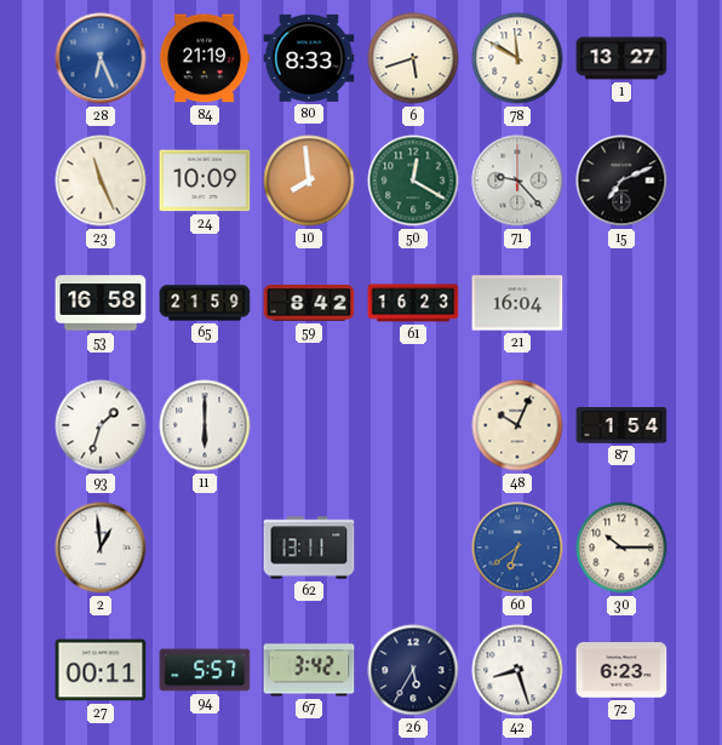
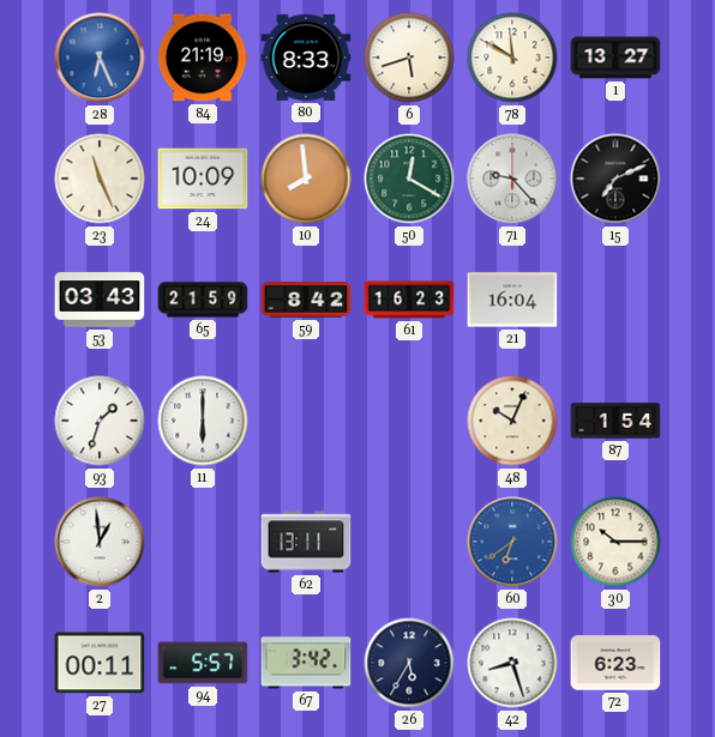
53: 16:58 -> 03:43
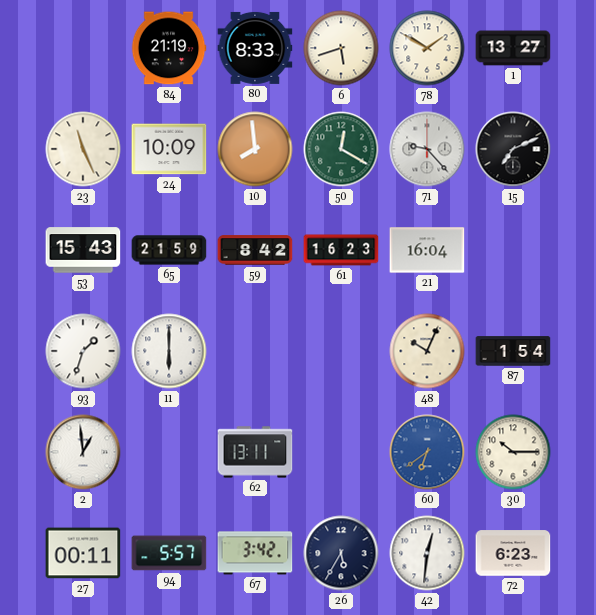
28: 6:26 -> none
78: 11:50 -> 1:50
53: 03:43 -> 15:43
42: 8:27 -> 12:31
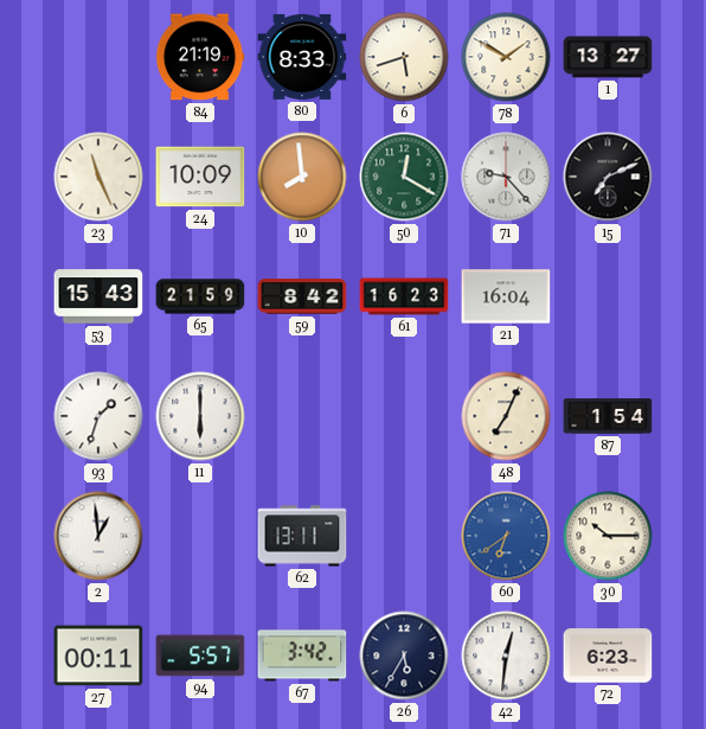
48: 10:04 -> 7:04
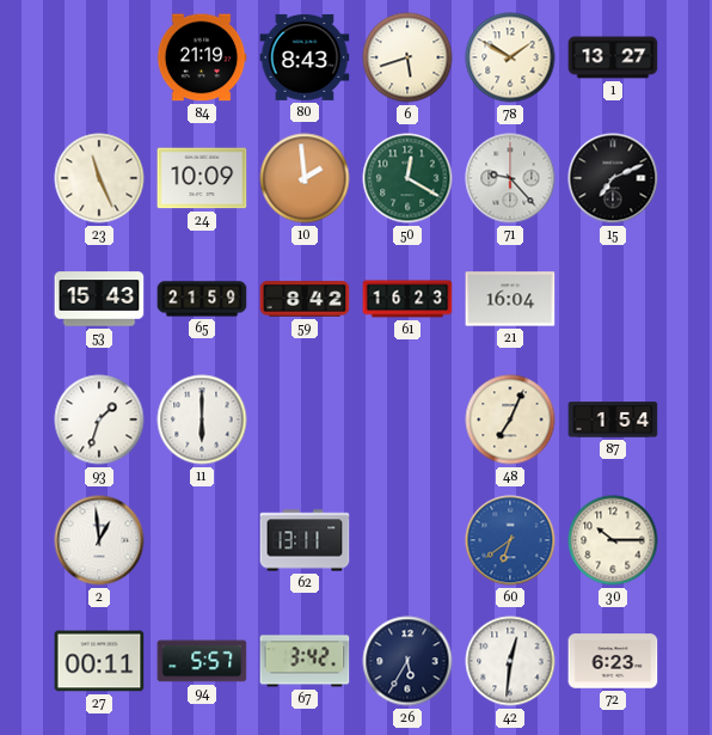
80: 8:33 -> 8:43
10: 7:59 -> 1:59
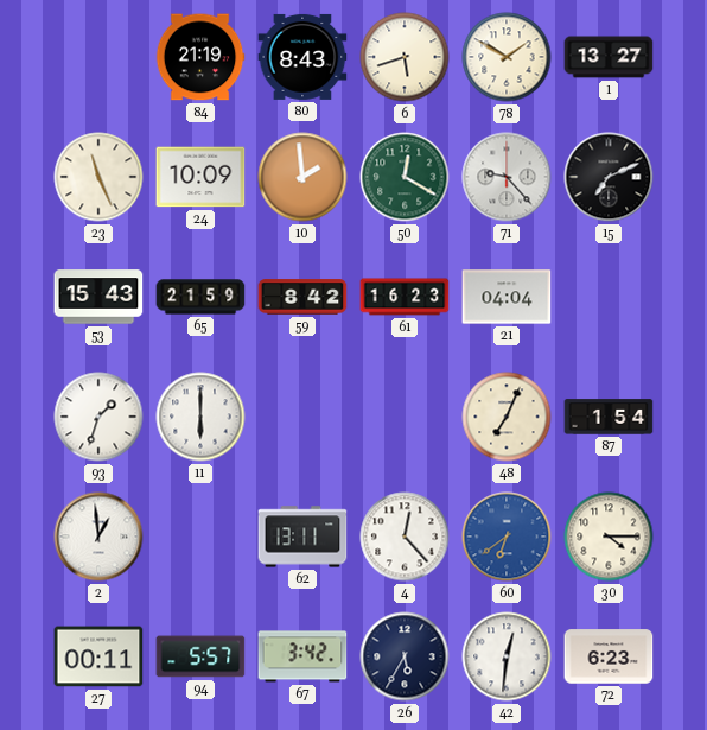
21: 16:04 -> 04:04
4: none -> 12:23
30: 10:15 -> 4:15
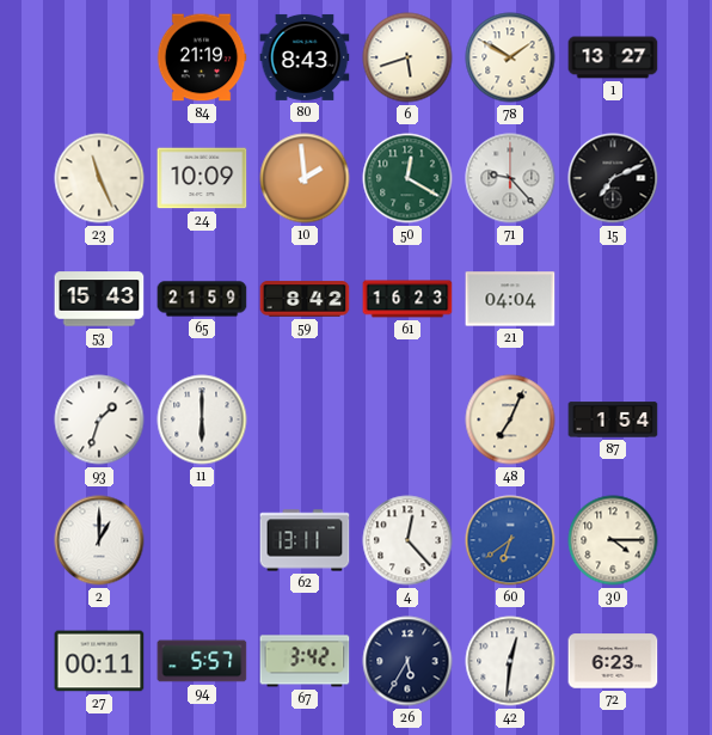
2: 12:59 -> 1:00
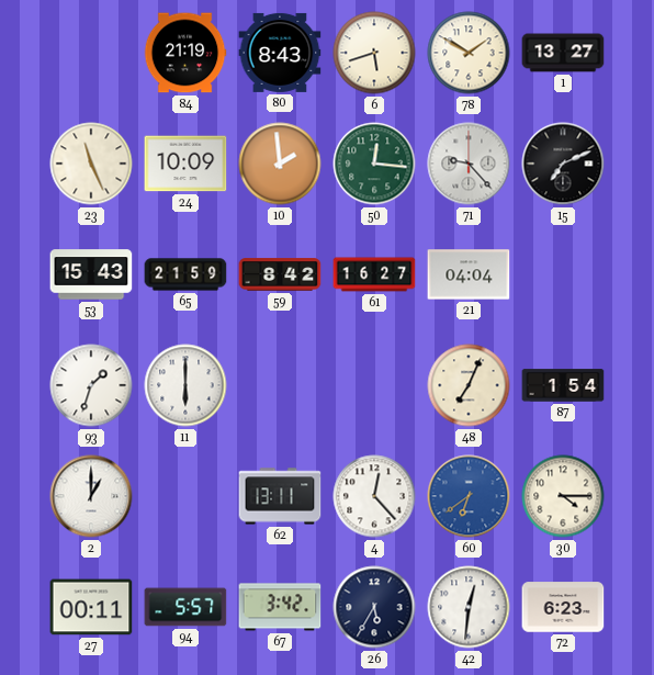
50: 12:20 -> 12:16
61: 16:23 -> 16:27
